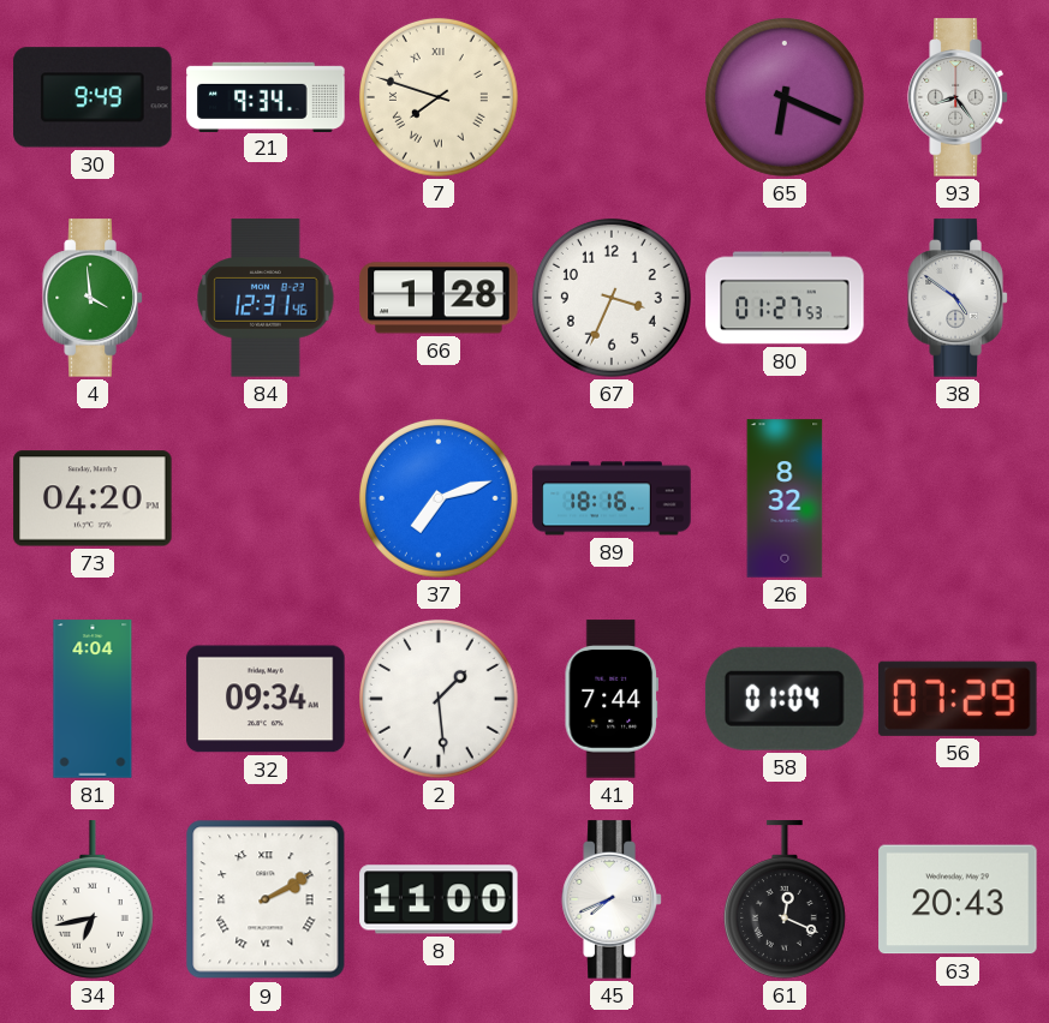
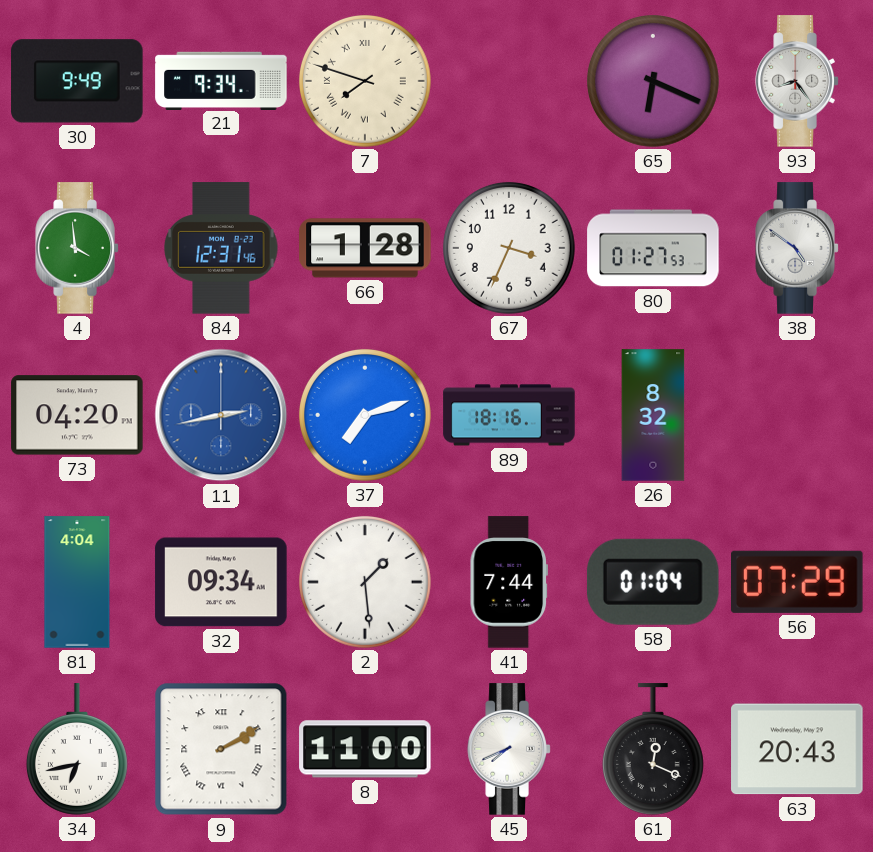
11: none -> 2:43
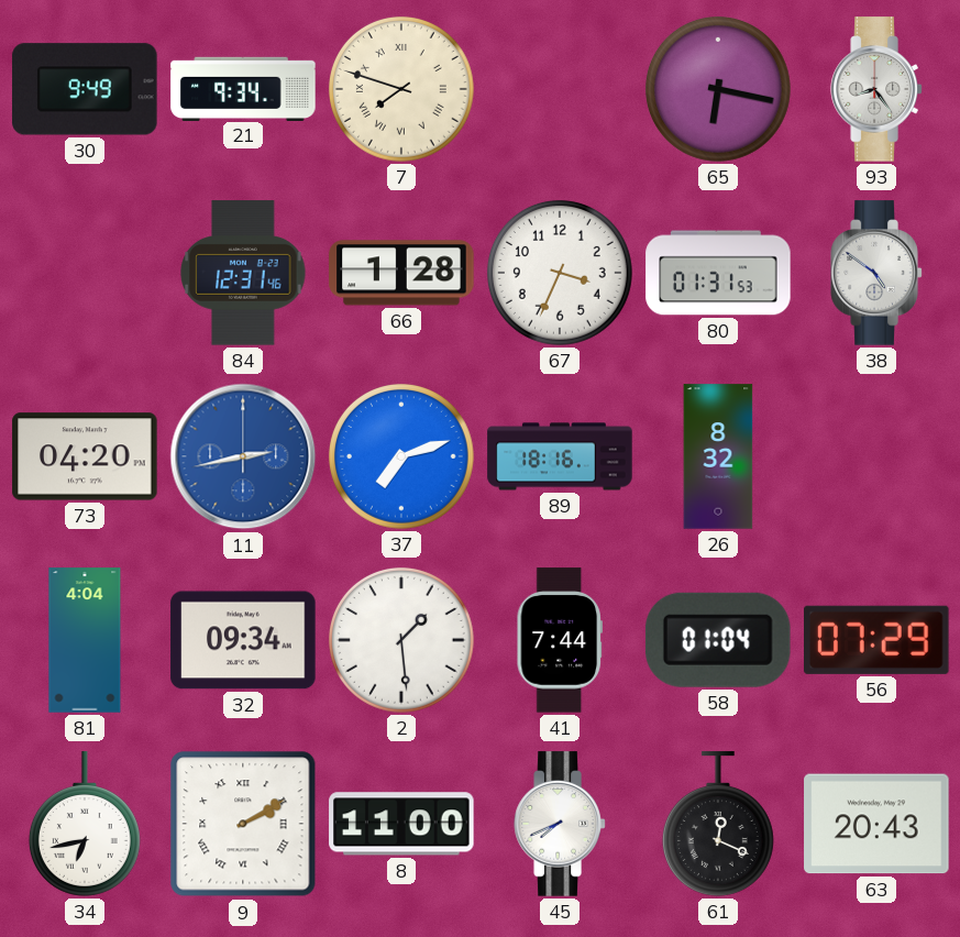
65: 6:19 -> 6:17
4: 3:59 -> none
80: 01:27 -> 01:31
